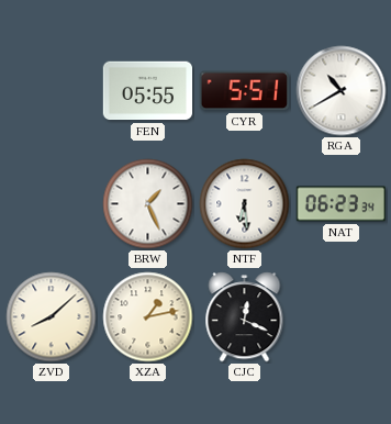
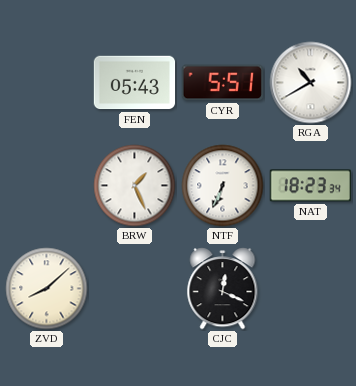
FEN: 05:55 -> 05:43
NTF: 6:29 -> 6:34
NAT: 06:23 -> 18:23
XZA: 1:13 -> none
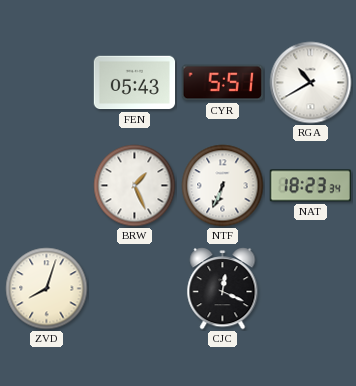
ZVD: 8:08 -> 8:03
